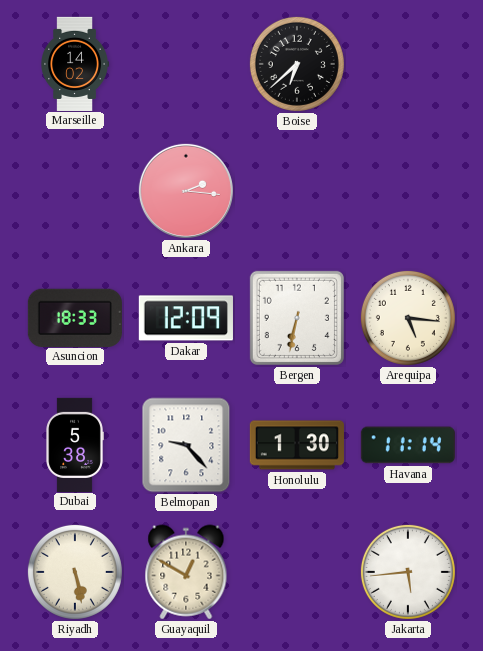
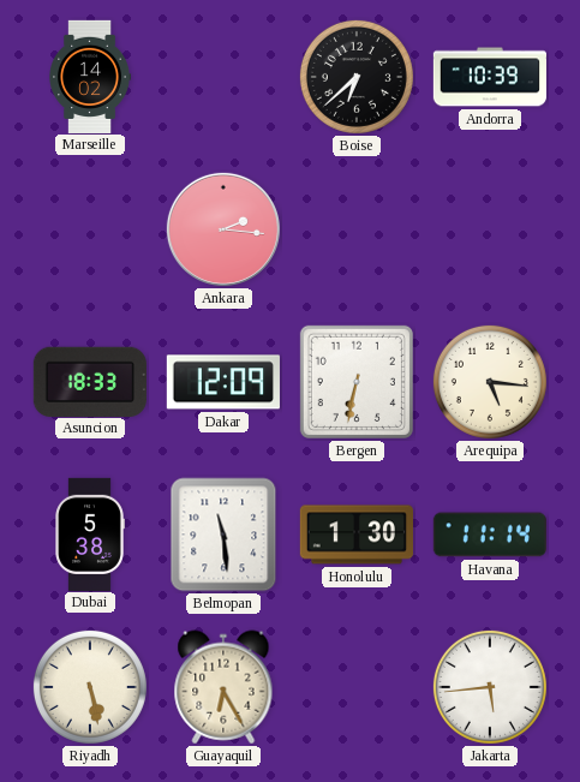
Andorra: none -> 10:39
Belmopan: 9:23 -> 11:29
Guayaquil: 12:50 -> 6:25
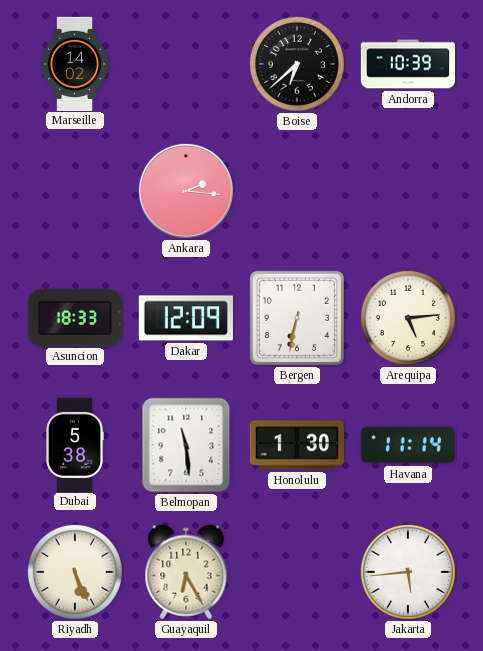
Arequipa: 5:16 -> 5:14
Riyadh: 5:28 -> 5:26
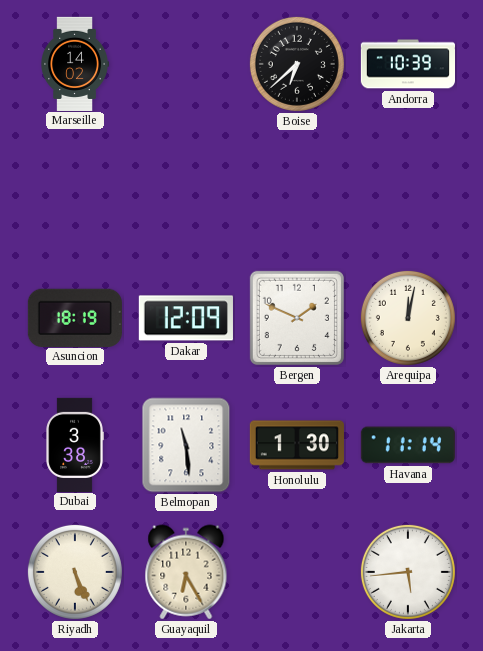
Ankara: 2:16 -> none
Asuncion: 18:33 -> 18:19
Bergen: 6:32 -> 1:49
Arequipa: 5:14 -> 12:02
Dubai: 5:38 -> 3:38
